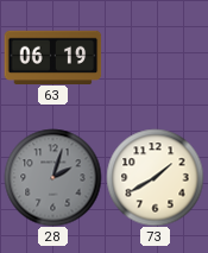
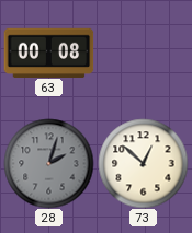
63: 06:19 -> 00:08
73: 1:40 -> 12:52
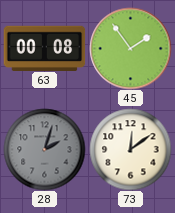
45: none -> 1:54
73: 12:52 -> 12:09
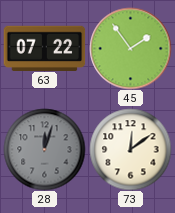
63: 00:08 -> 07:22
28: 2:03 -> 12:03
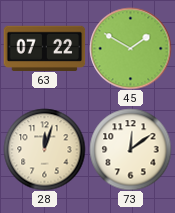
45: 1:54 -> 1:50
28 dial: grey -> cream
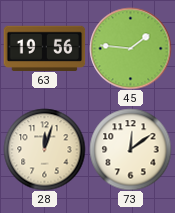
63: 07:22 -> 19:56
45: 1:50 -> 1:46
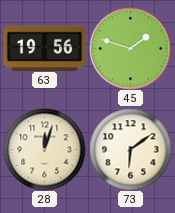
45: 1:46 -> 1:48
73: 12:09 -> 6:09
